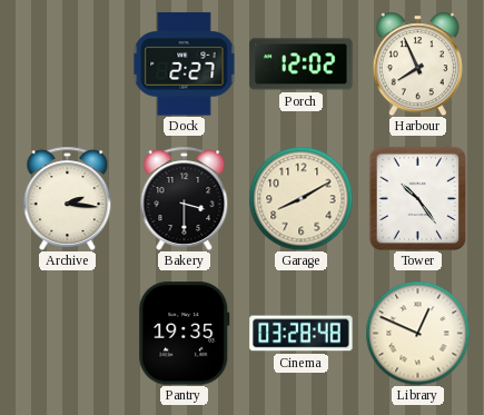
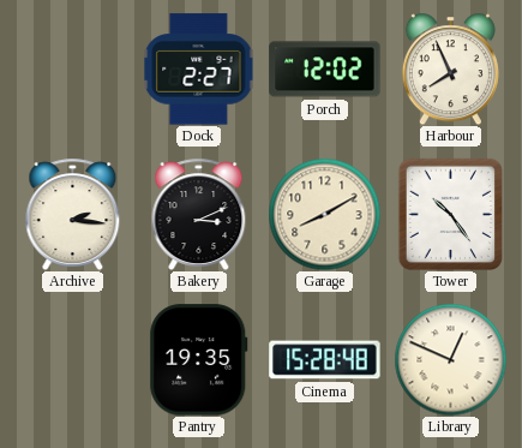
Bakery: 3:30 -> 3:11
Cinema: 03:28 -> 15:28
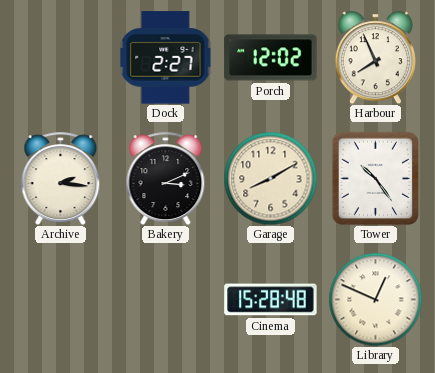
Pantry: 19:35 -> none
